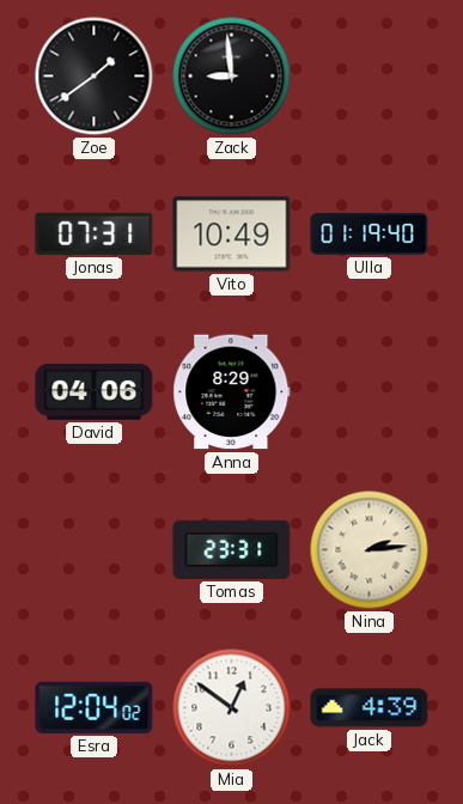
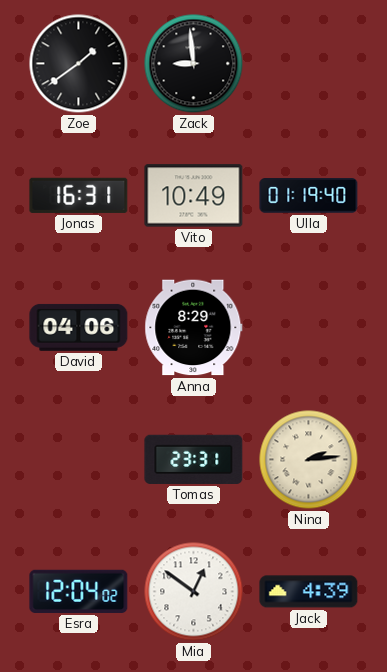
Jonas: 07:31 -> 16:31
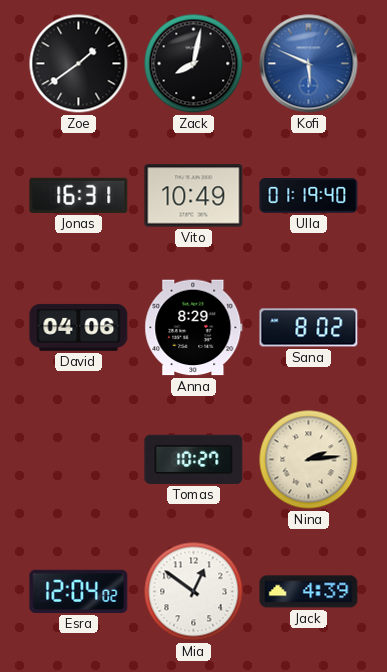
Zack: 8:59 -> 8:02
Kofi: none -> 5:49
Sana: none -> 8:02
Tomas: 23:31 -> 10:27
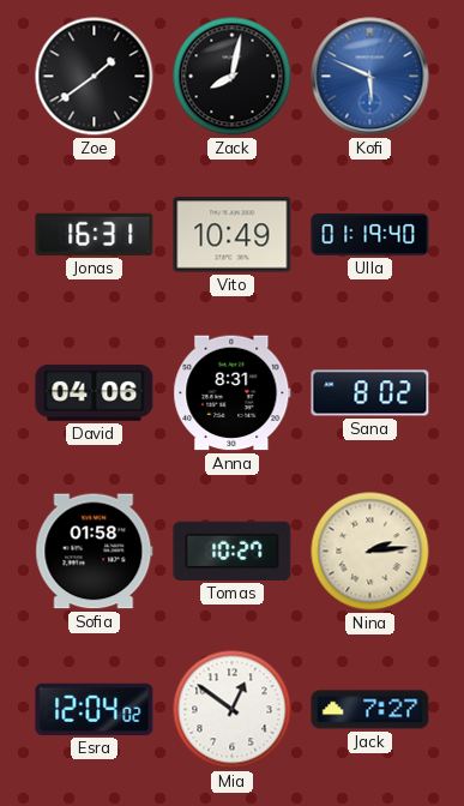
Anna: 8:29 -> 8:31
Sofia: none -> 01:58
Jack: 4:39 -> 7:27
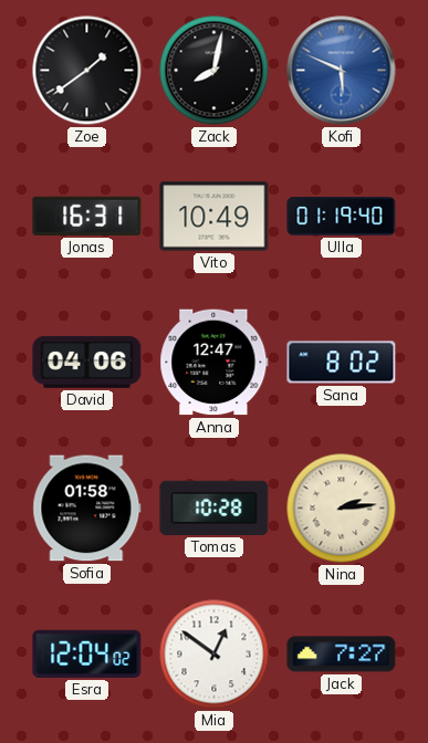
Anna: 8:31 -> 12:47
Tomas: 10:27 -> 10:28
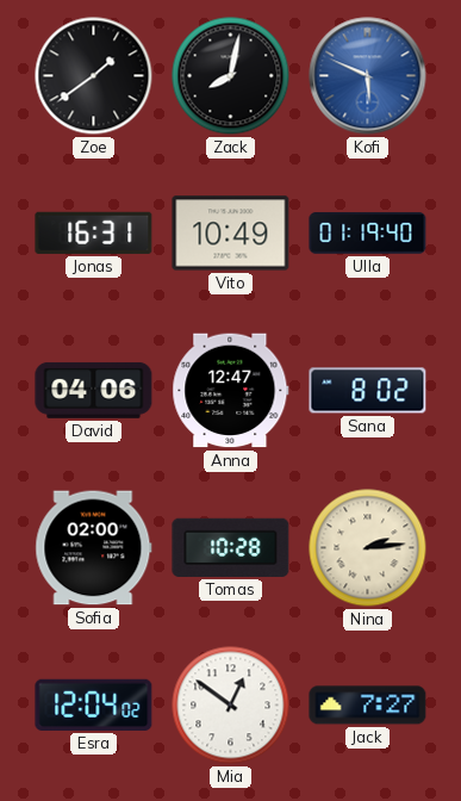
Sofia: 01:58 -> 02:00
